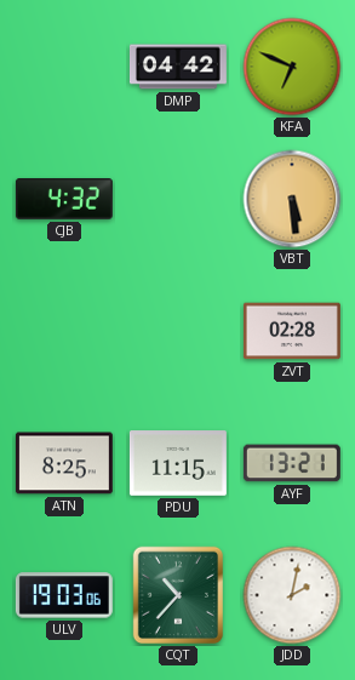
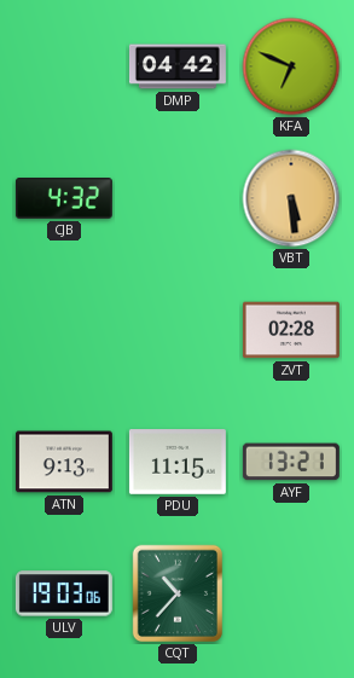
ATN: 8:25 -> 9:13
JDD: 2:02 -> none
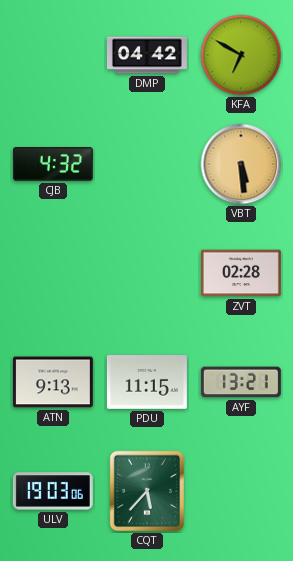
KFA: 6:49 -> 6:50
CQT: 10:37 -> 5:37
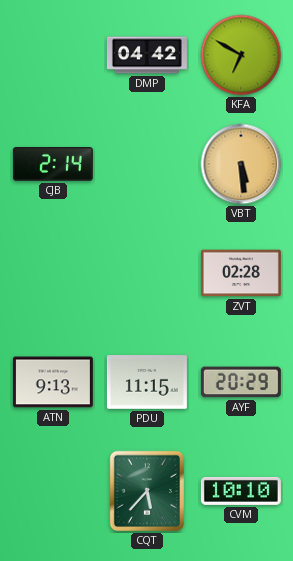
CJB: 4:32 -> 2:14
AYF: 13:21 -> 20:29
ULV: 19:03 -> none
CVM: none -> 10:10
